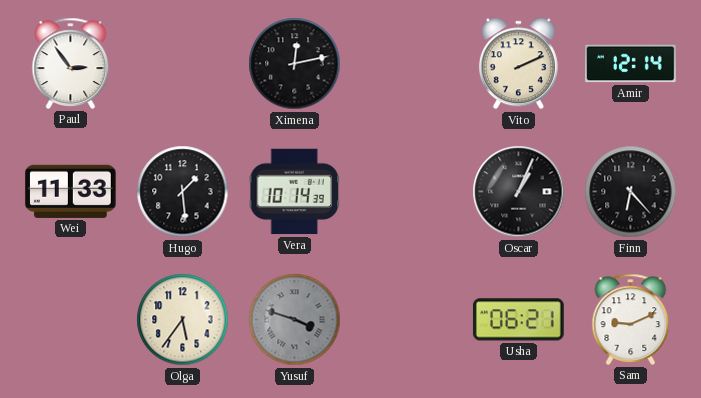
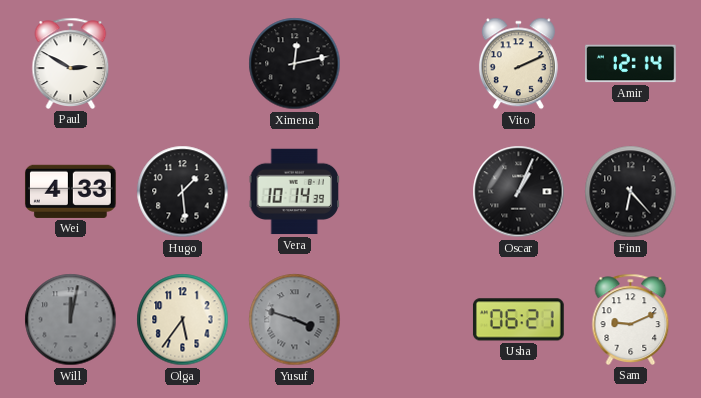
Paul: 2:54 -> 2:50
Wei: 11:33 -> 4:33
Will: none -> 12:02
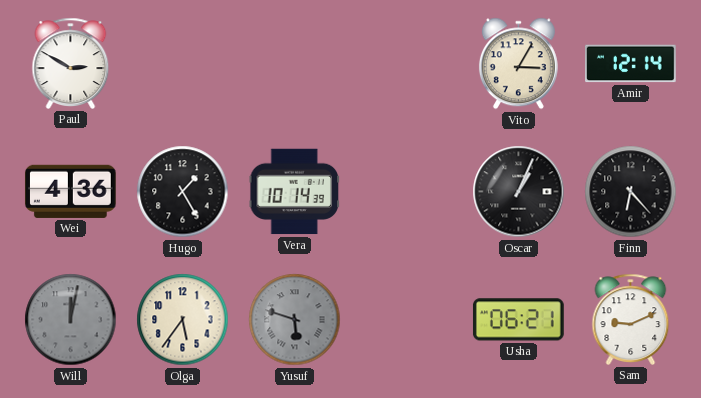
Ximena: 12:13 -> none
Vito: 2:11 -> 3:05
Wei: 4:33 -> 4:36
Hugo: 1:29 -> 1:25
Yusuf: 3:48 -> 5:48
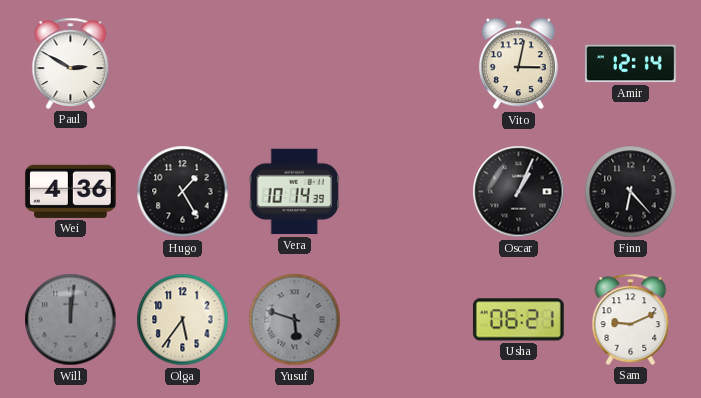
Vito: 3:05 -> 3:02
Will: 12:02 -> 12:01
